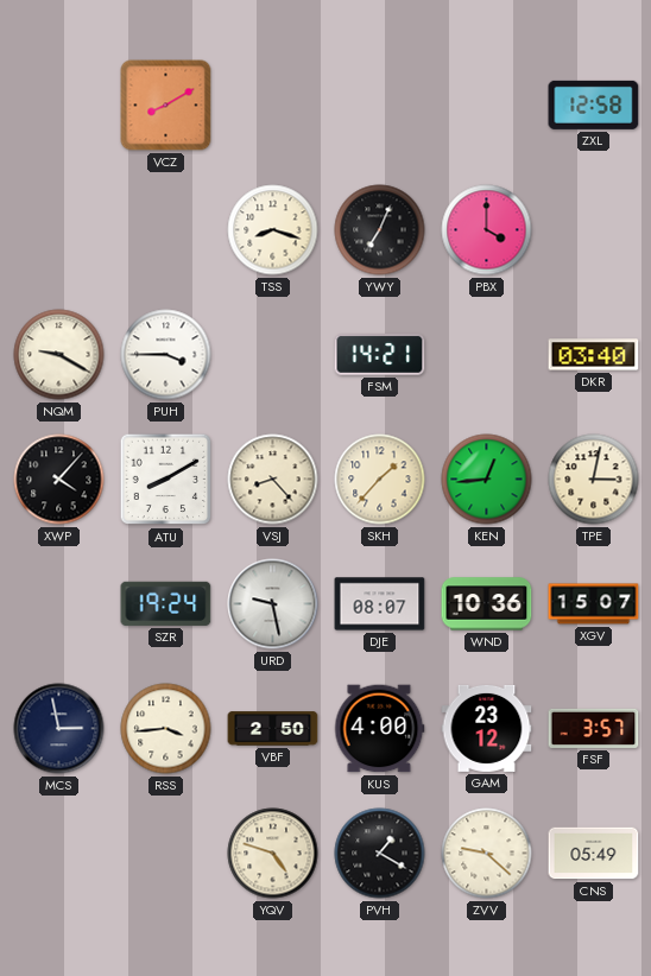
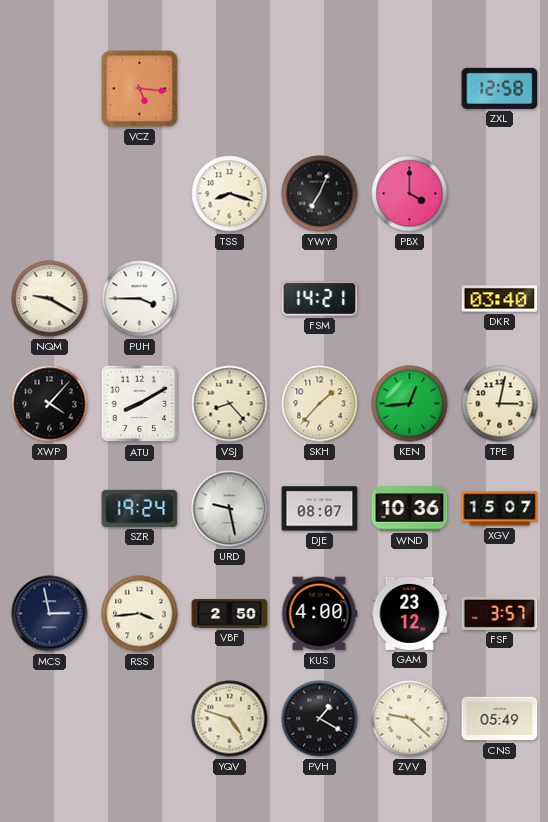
VCZ: 8:10 -> 5:16
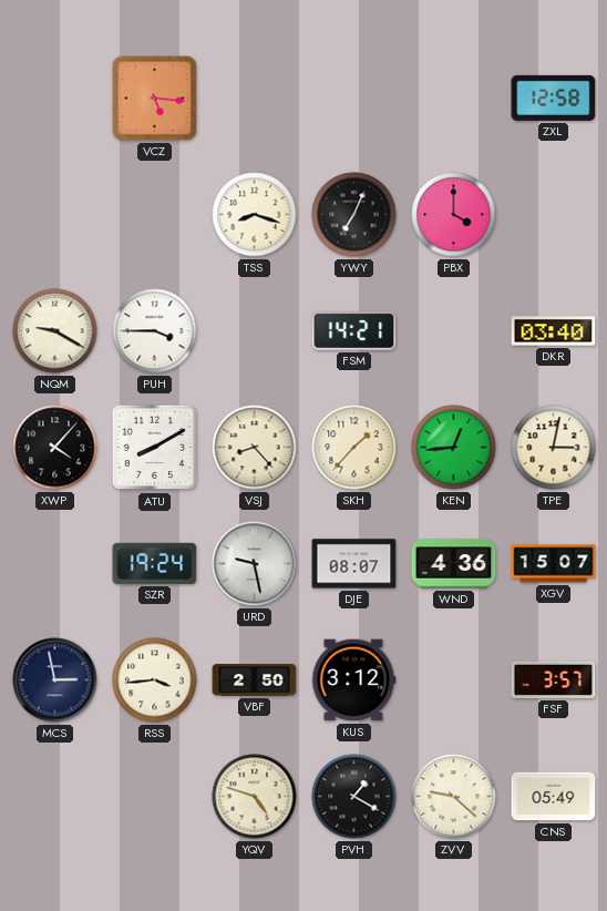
WND: 10:36 -> 4:36
KUS: 4:00 -> 3:12
GAM: 23:12 -> none
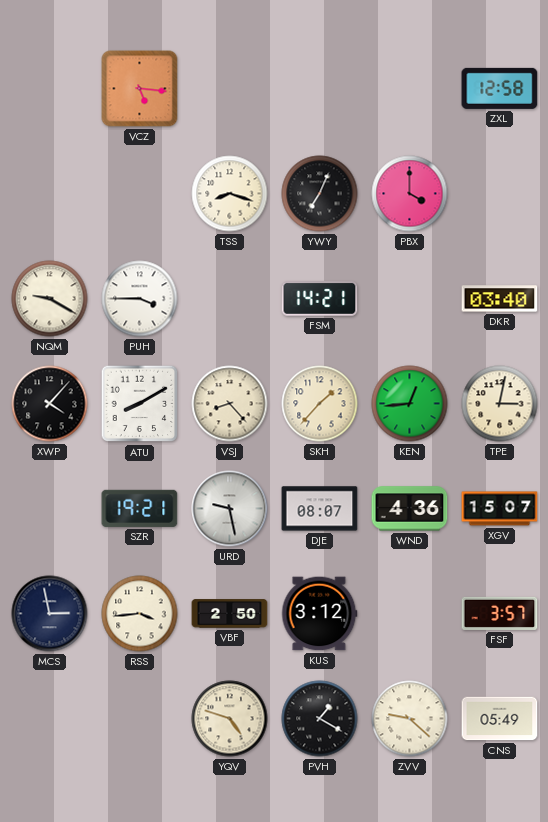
SZR: 19:24 -> 19:21
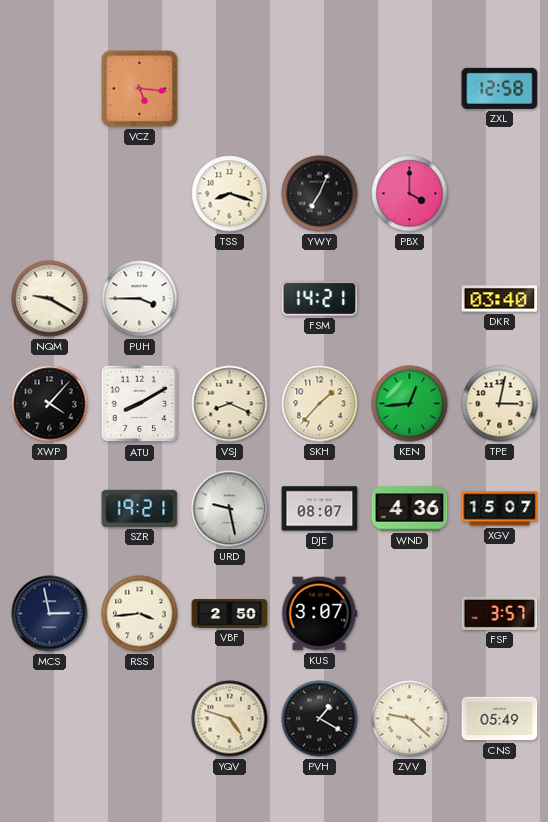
VSJ: 8:23 -> 8:19
KUS: 3:12 -> 3:07
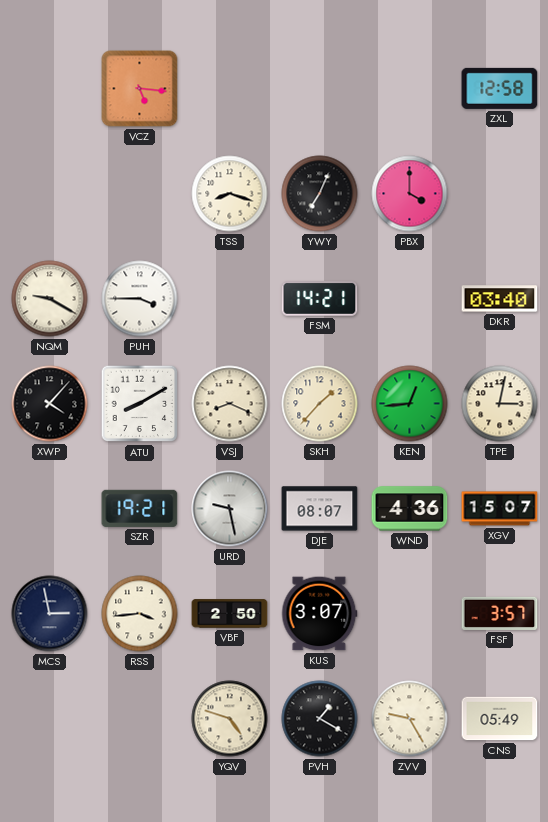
ZVV: 9:22 -> 9:25
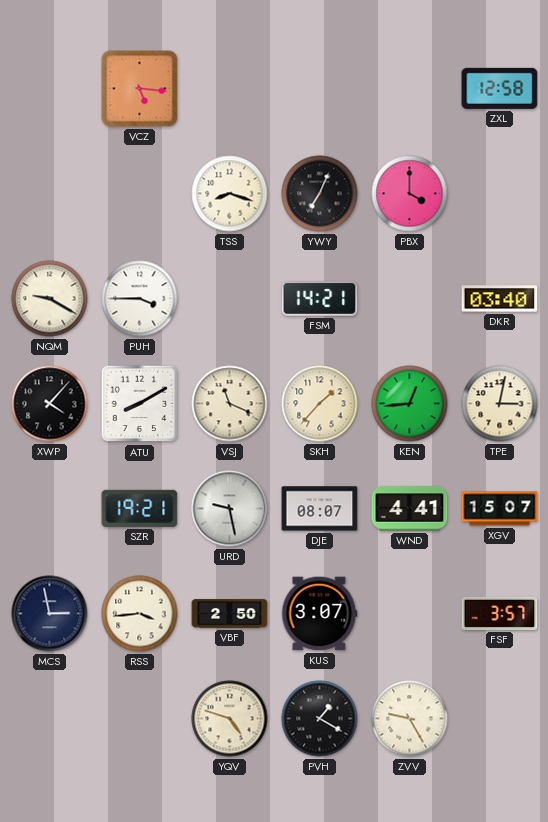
VSJ: 8:19 -> 11:19
WND: 4:36 -> 4:41
CNS: 05:49 -> none
